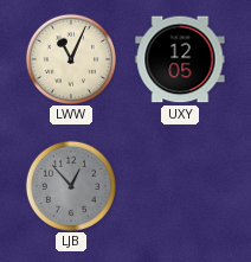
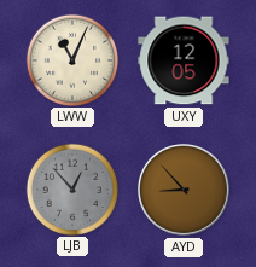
AYD: none -> 8:53
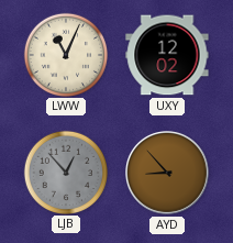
UXY: 12:05 -> 12:02
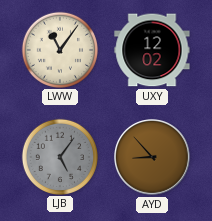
LWW: 11:04 -> 11:06
LJB: 12:53 -> 5:06
